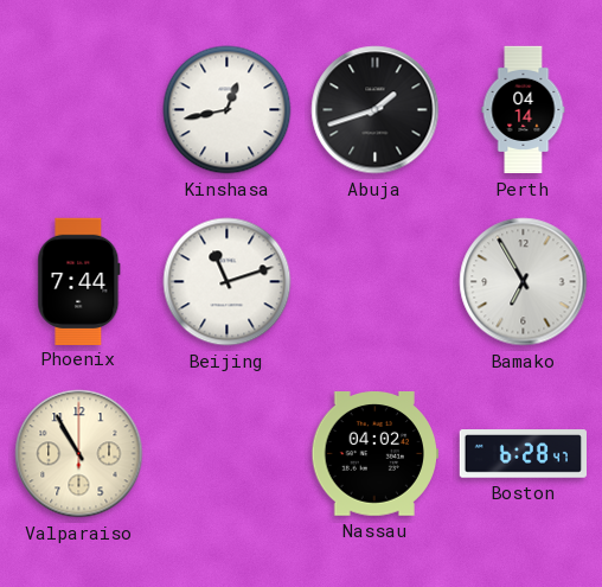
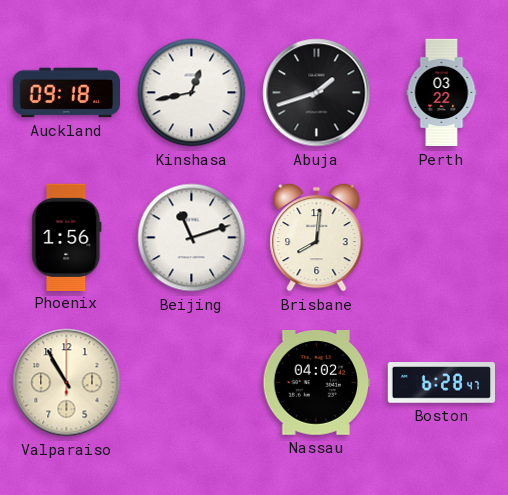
Auckland: none -> 09:18
Perth: 04:14 -> 03:22
Phoenix: 7:44 -> 1:56
Brisbane: none -> 8:01
Bamako: 6:55 -> none
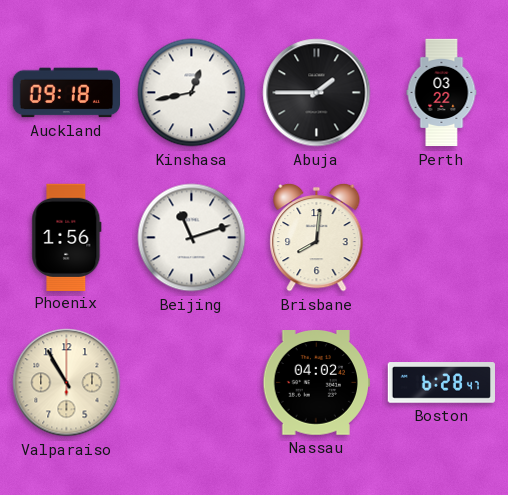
Abuja: 1:42 -> 1:45
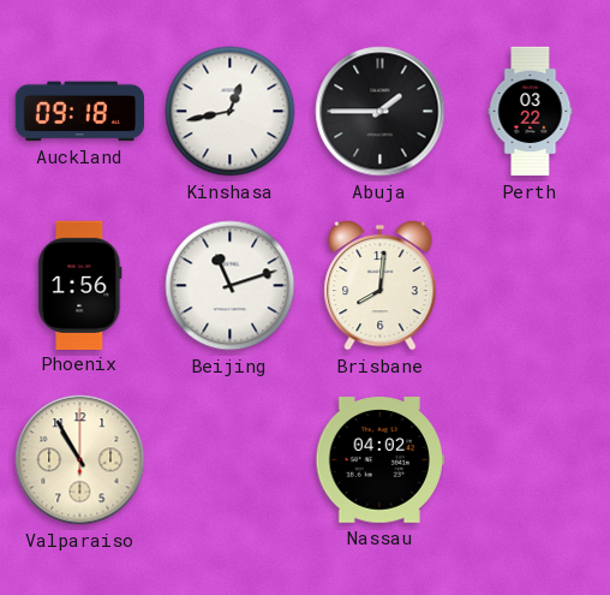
Boston: 6:28 -> none
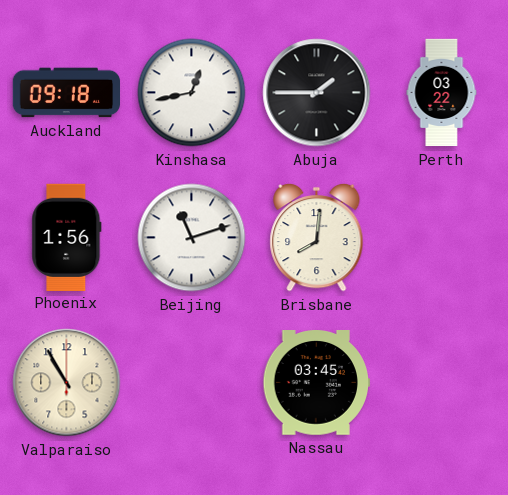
Nassau: 04:02 -> 03:45
